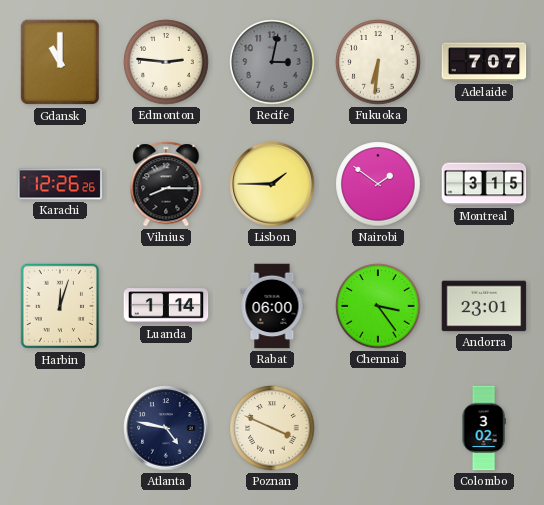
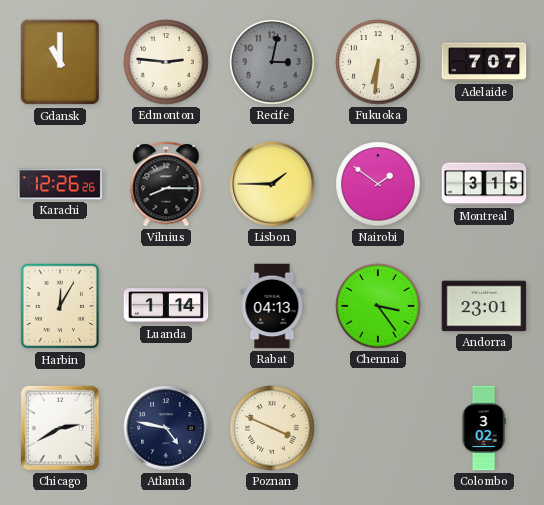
Harbin: 12:03 -> 12:05
Rabat: 06:00 -> 04:13
Chicago: none -> 2:40
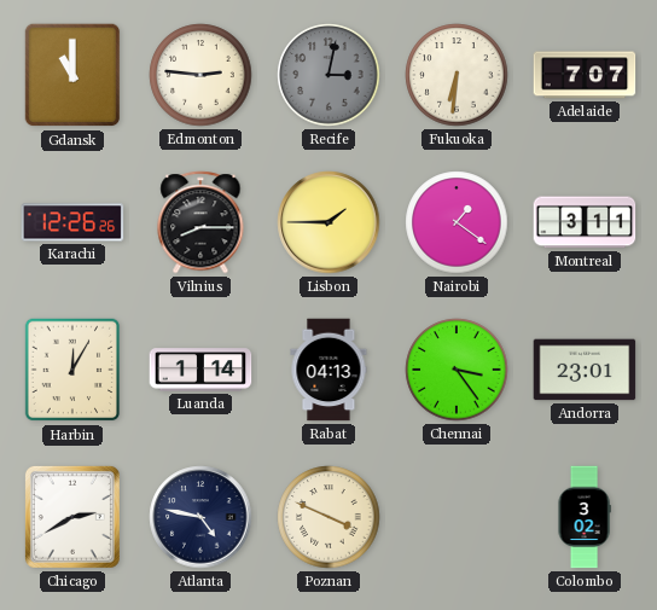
Nairobi: 1:51 -> 1:21
Montreal: 3:15 -> 3:11
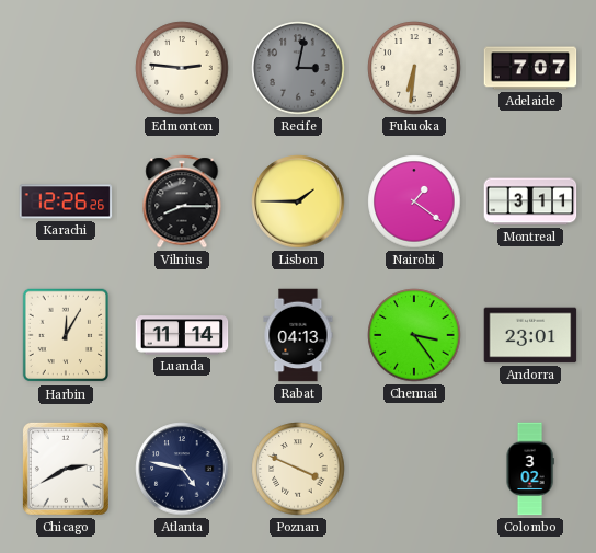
Gdansk: 11:00 -> none
Luanda: 1:14 -> 11:14
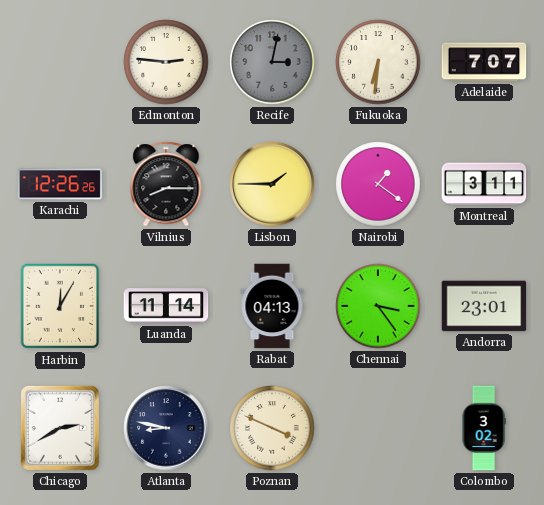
Atlanta: 4:47 -> 8:47
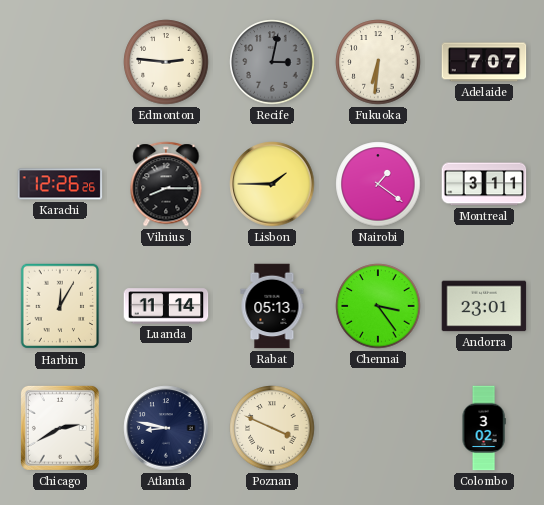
Rabat: 04:13 -> 05:13
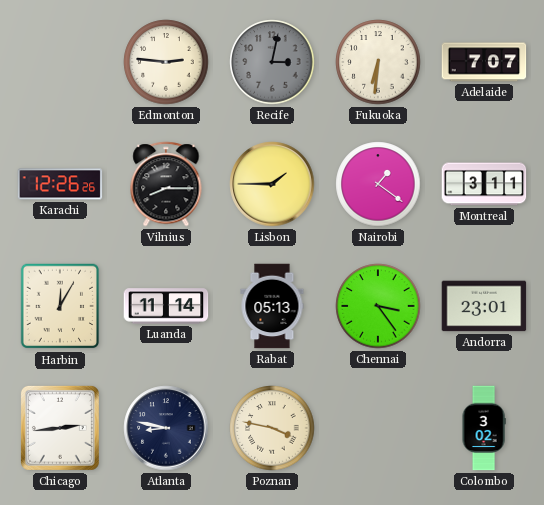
Chicago: 2:40 -> 2:44
Poznan: 3:49 -> 3:47
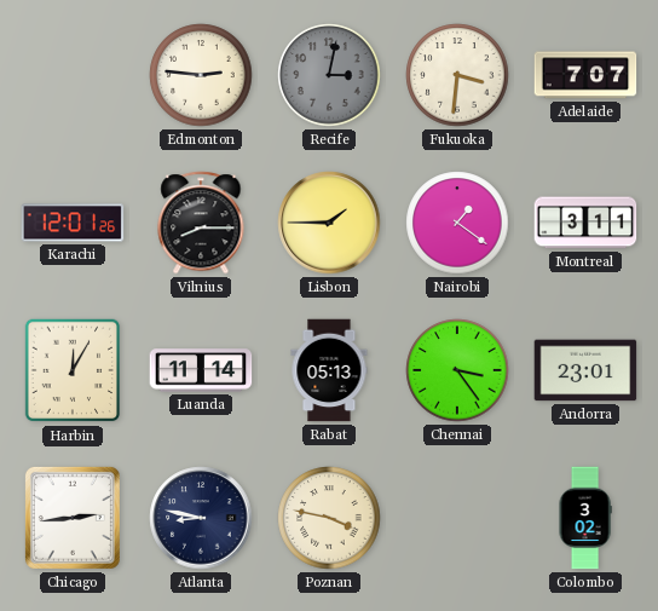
Fukuoka: 6:31 -> 3:31
Karachi: 12:26 -> 12:01
